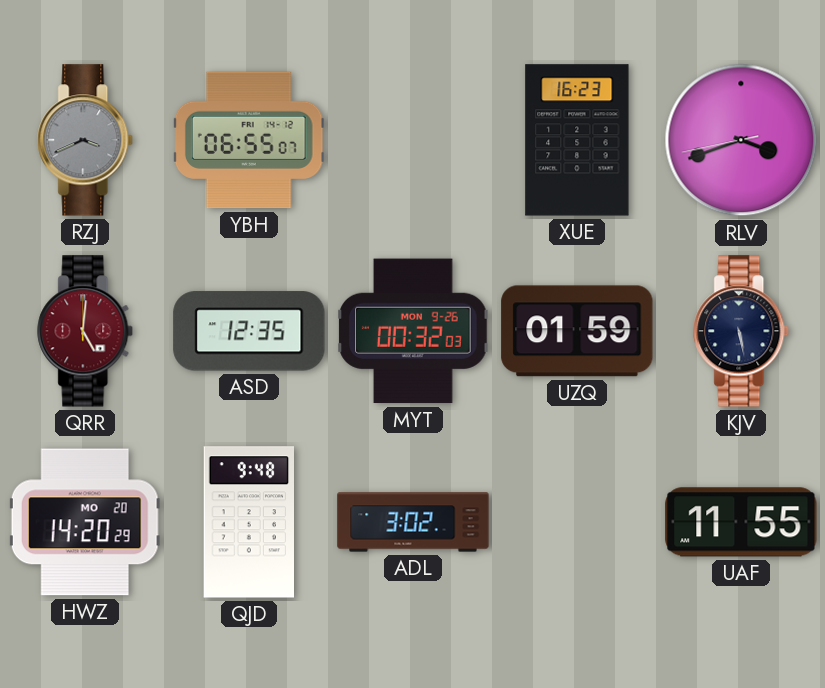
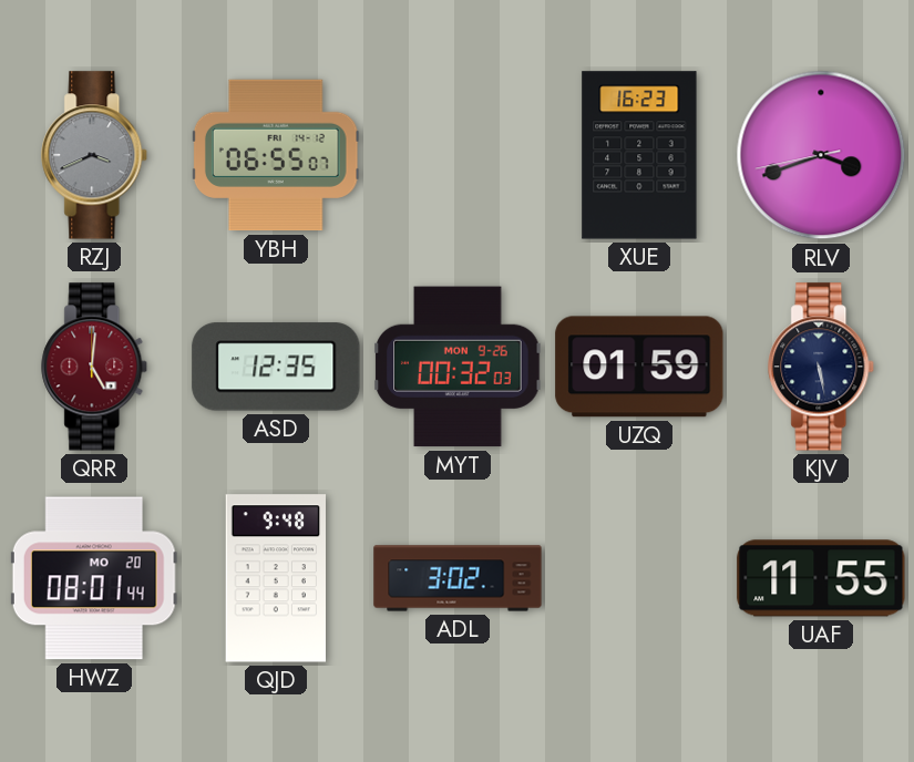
HWZ: 14:20 -> 08:01
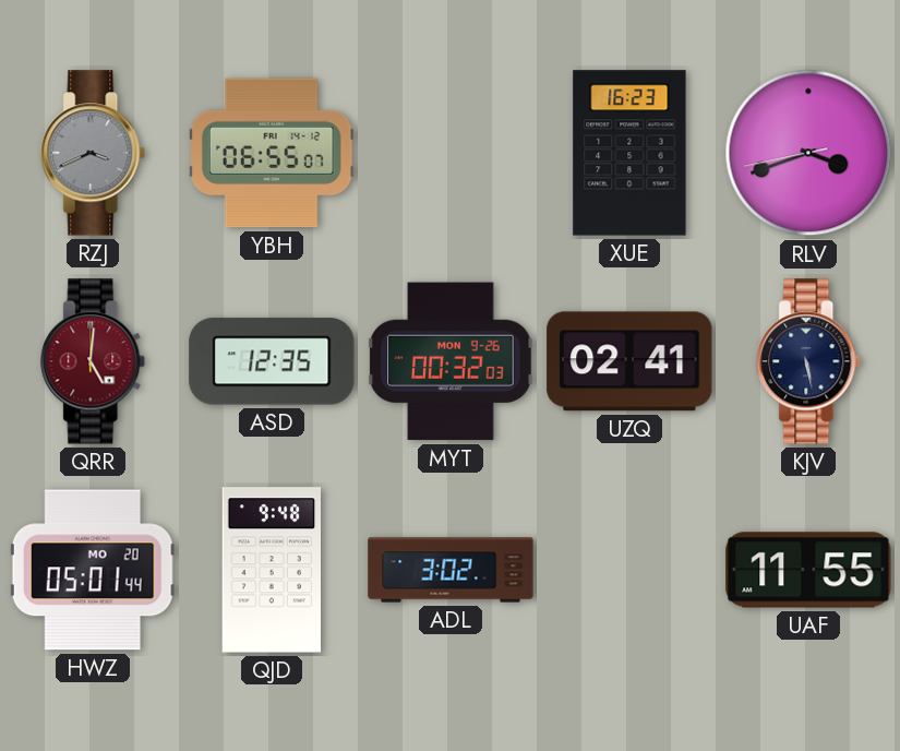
UZQ: 01:59 -> 02:41
HWZ: 08:01 -> 05:01
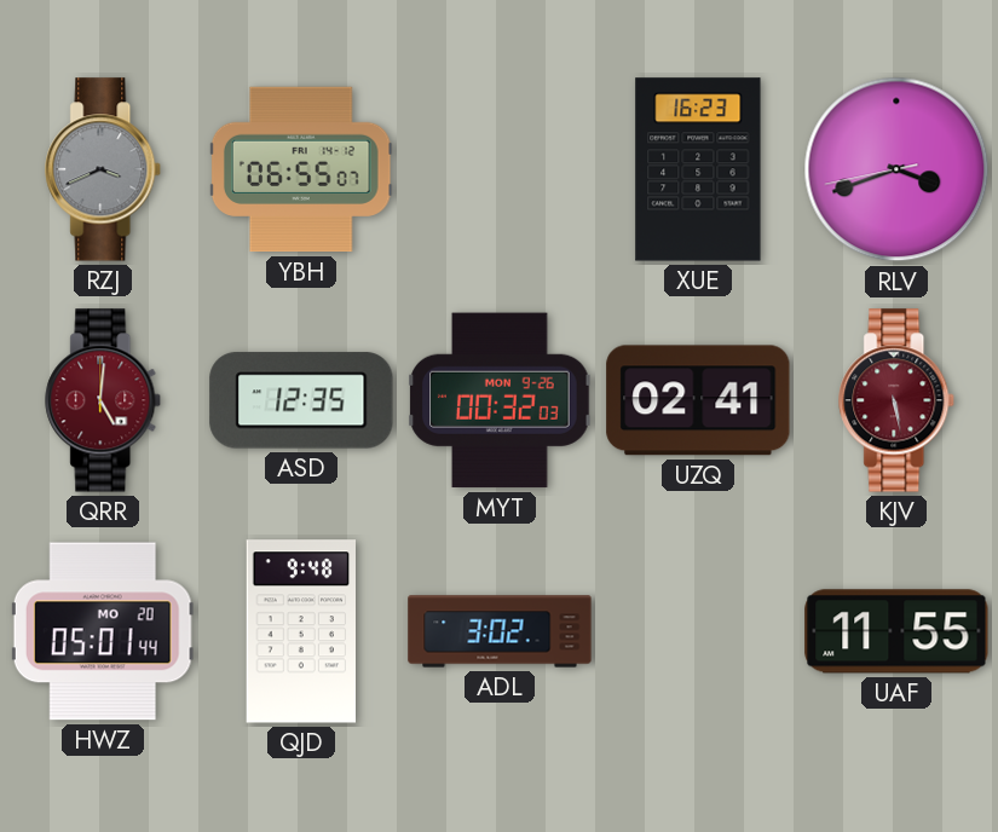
KJV dial: navy -> burgundy
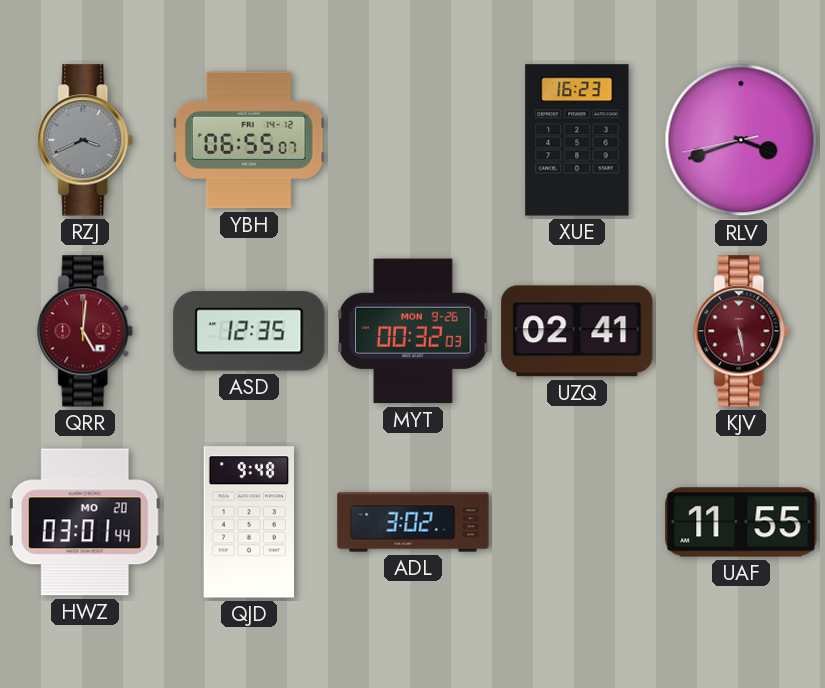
HWZ: 05:01 -> 03:01
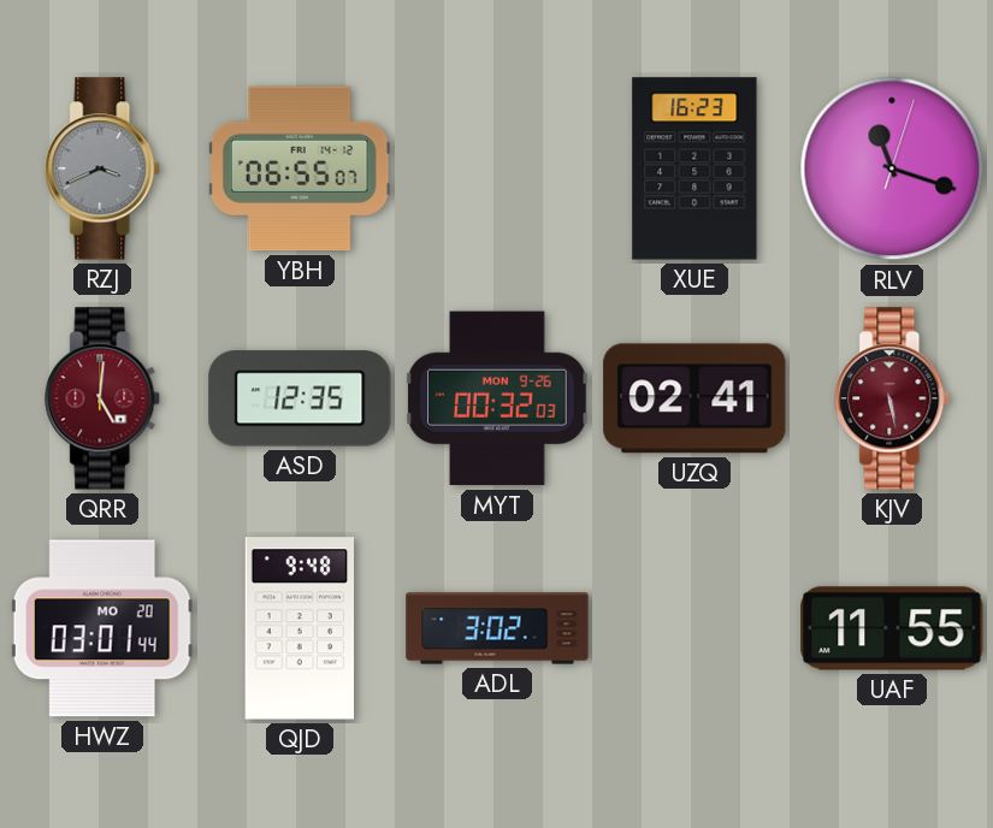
RLV: 3:41 -> 11:18
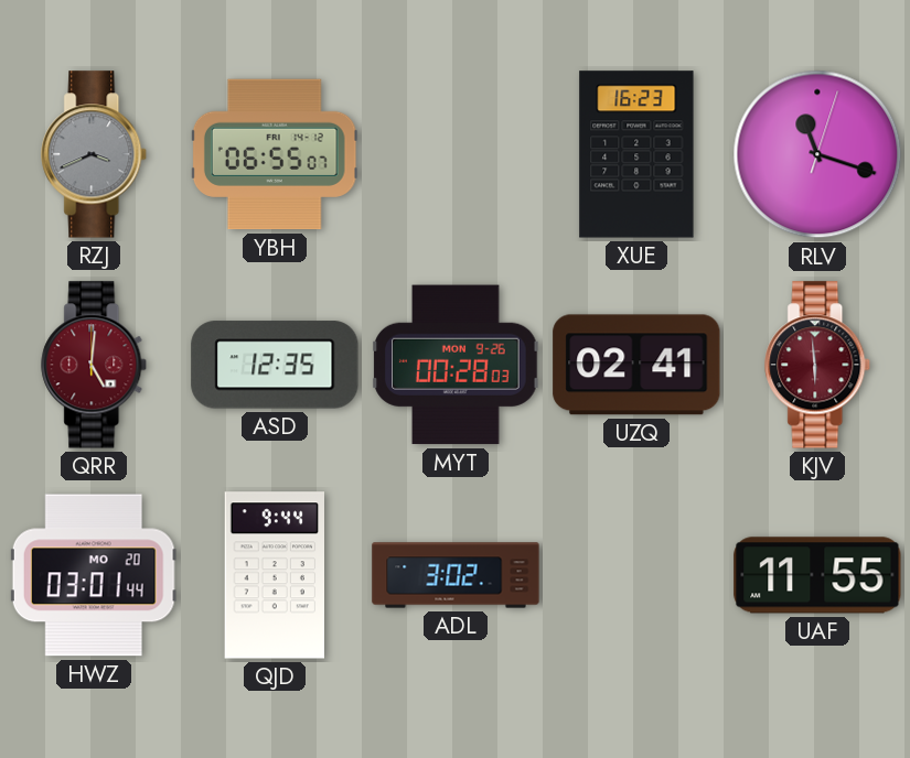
MYT: 00:32 -> 00:28
KJV: 5:28 -> 5:59
QJD: 9:48 -> 9:44
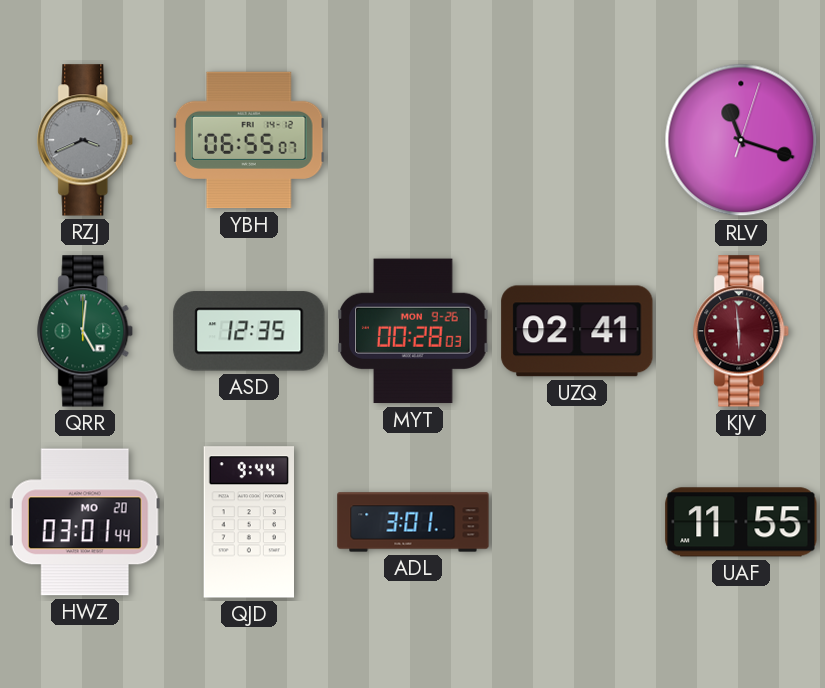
XUE: 16:23 -> none
QRR dial: burgundy -> green
ADL: 3:02 -> 3:01
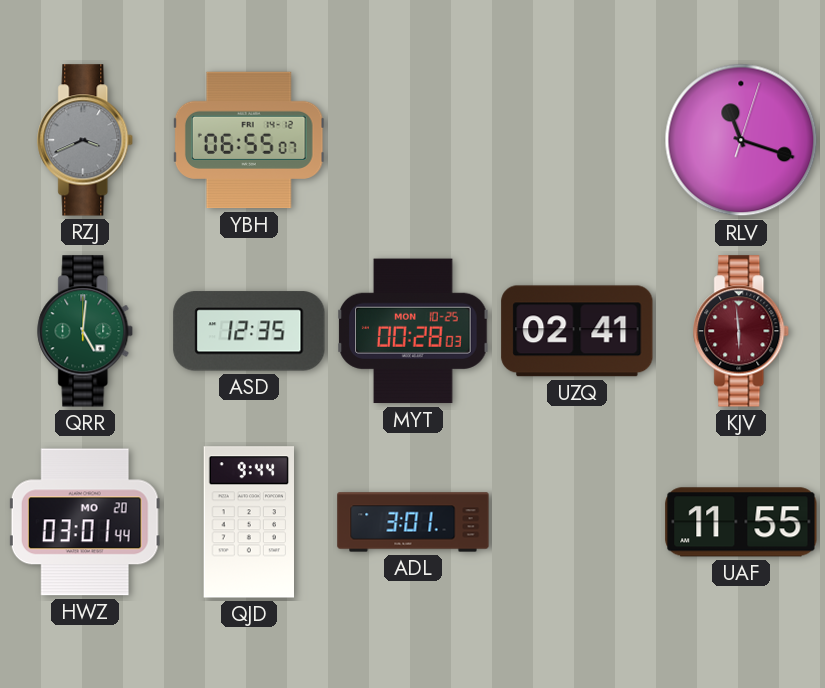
MYT date: MON 9-26 -> MON 10-25
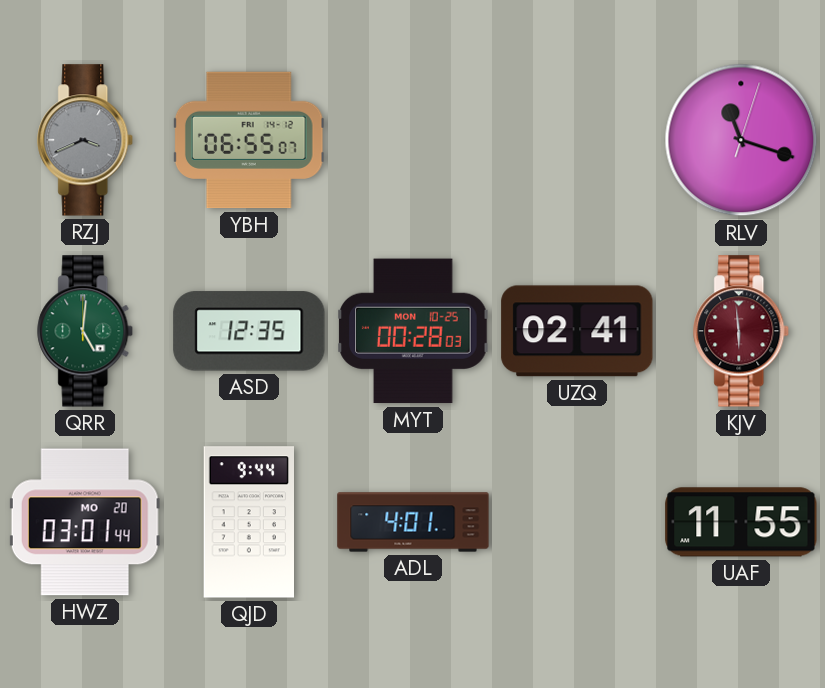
ADL: 3:01 -> 4:01
